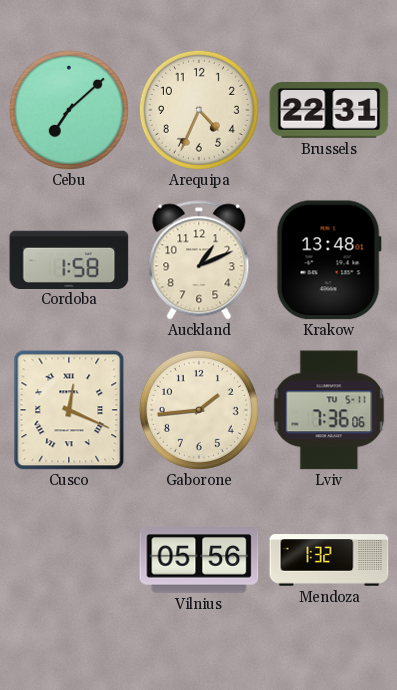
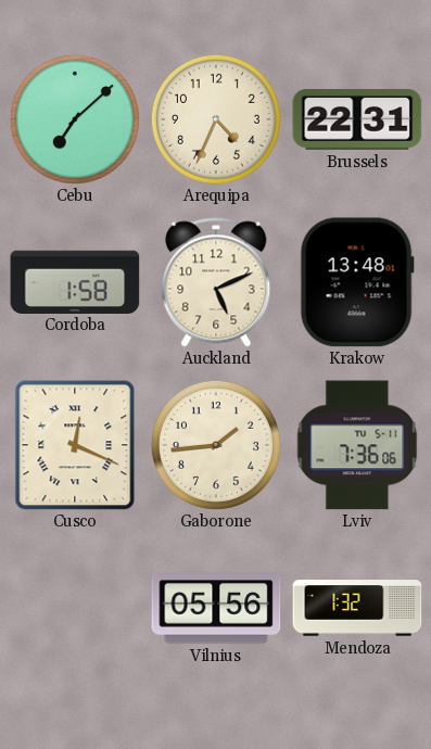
Auckland: 1:11 -> 5:11
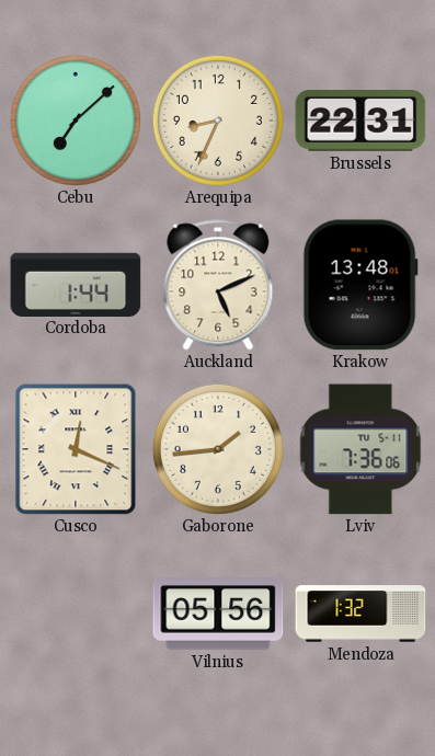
Arequipa: 4:34 -> 8:34
Cordoba: 1:58 -> 1:44
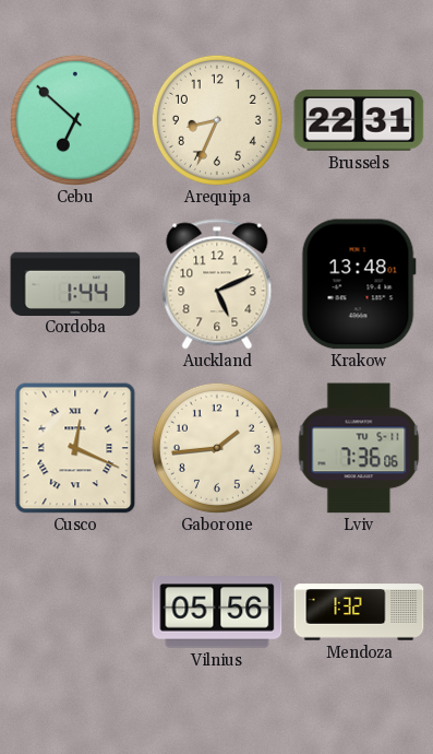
Cebu: 7:08 -> 6:52
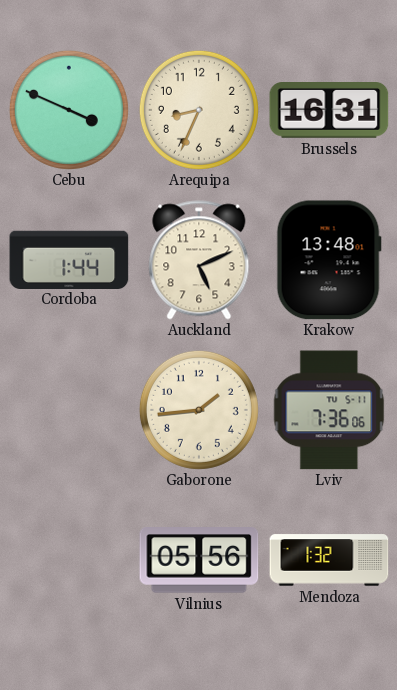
Cebu: 6:52 -> 3:49
Brussels: 22:31 -> 16:31
Cusco: 12:19 -> none
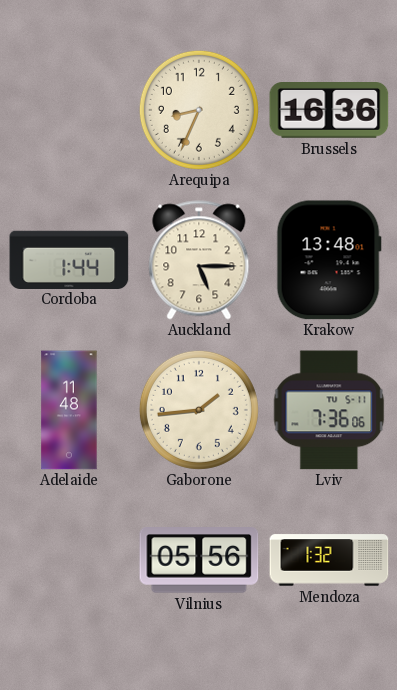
Cebu: 3:49 -> none
Brussels: 16:31 -> 16:36
Auckland: 5:11 -> 5:15
Adelaide: none -> 11:48
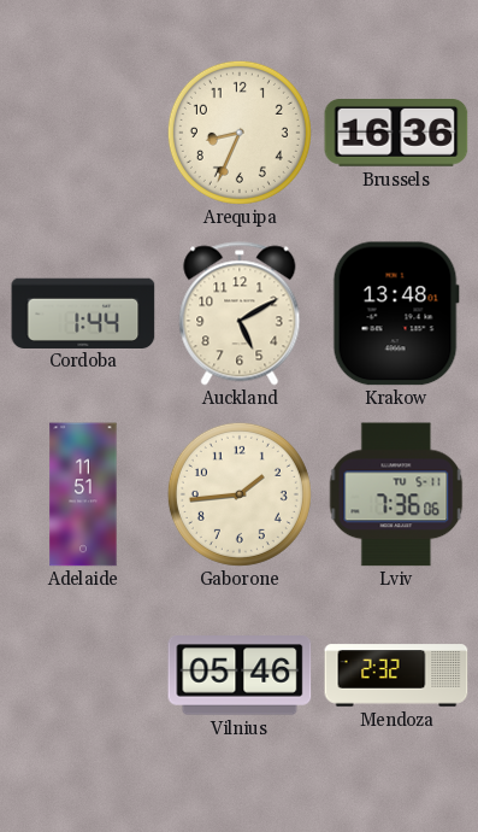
Auckland: 5:15 -> 5:10
Adelaide: 11:48 -> 11:51
Vilnius: 05:56 -> 05:46
Mendoza: 1:32 -> 2:32
